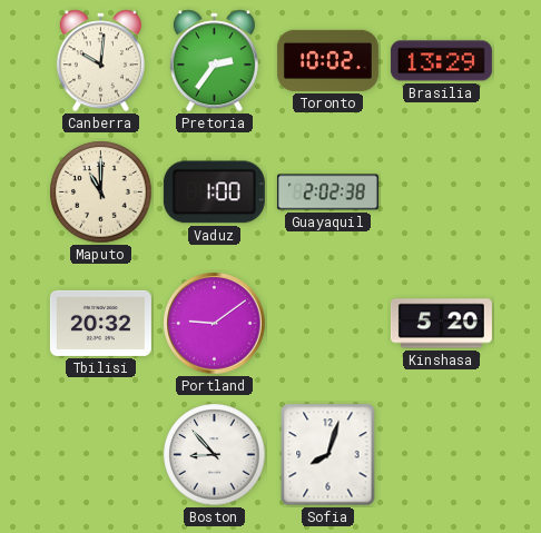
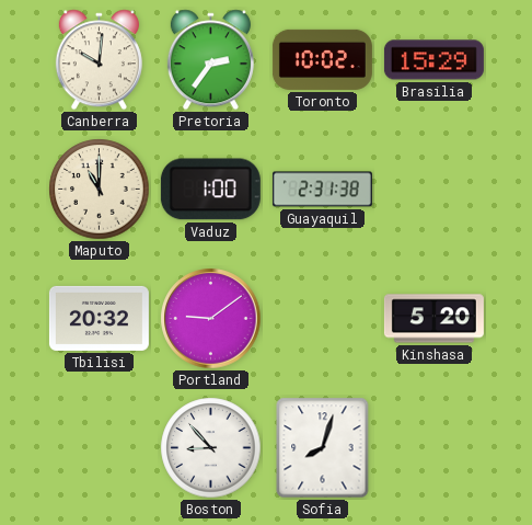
Brasilia: 13:29 -> 15:29
Guayaquil: 2:02 -> 2:31
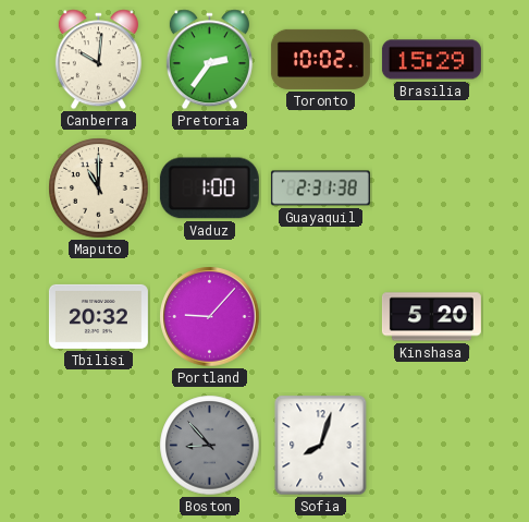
Portland: 9:09 -> 9:07
Boston dial: white -> grey
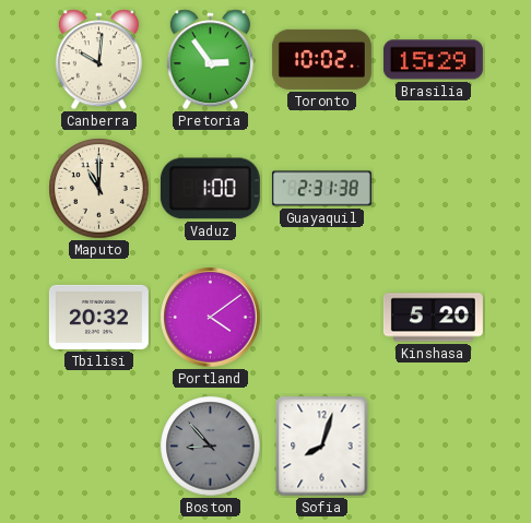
Pretoria: 2:36 -> 2:54
Portland: 9:07 -> 4:09
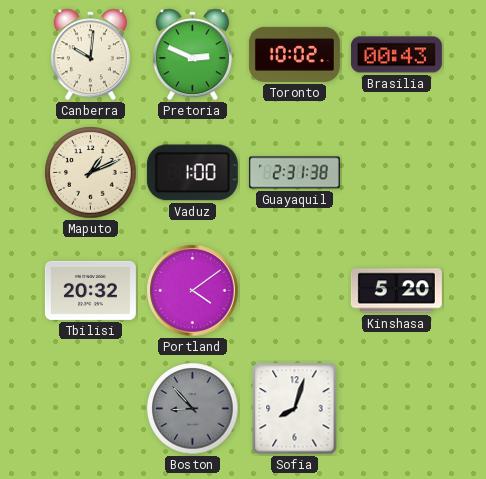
Pretoria: 2:54 -> 2:49
Brasilia: 15:29 -> 00:43
Maputo: 11:00 -> 1:11
